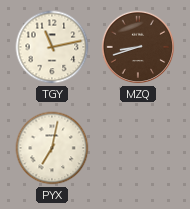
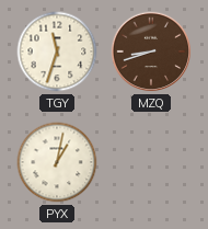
TGY: 11:13 -> 11:33
PYX: 7:02 -> 1:02
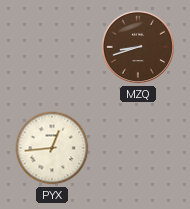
TGY: 11:33 -> none
PYX: 1:02 -> 12:44
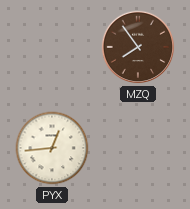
MZQ: 8:42 -> 7:54
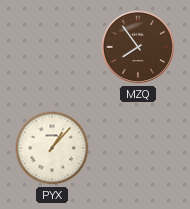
PYX: 12:44 -> 1:07
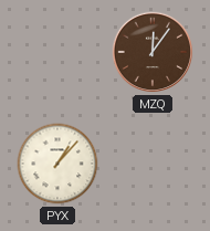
MZQ: 7:54 -> 12:06
